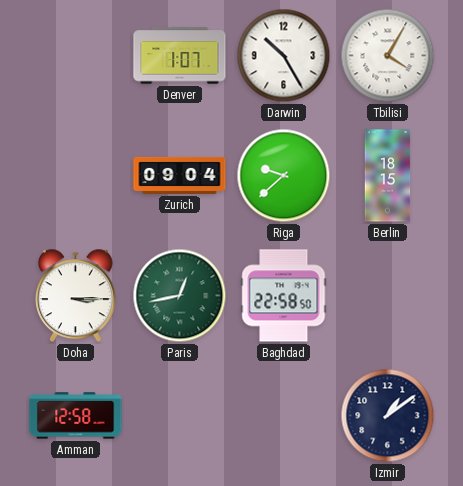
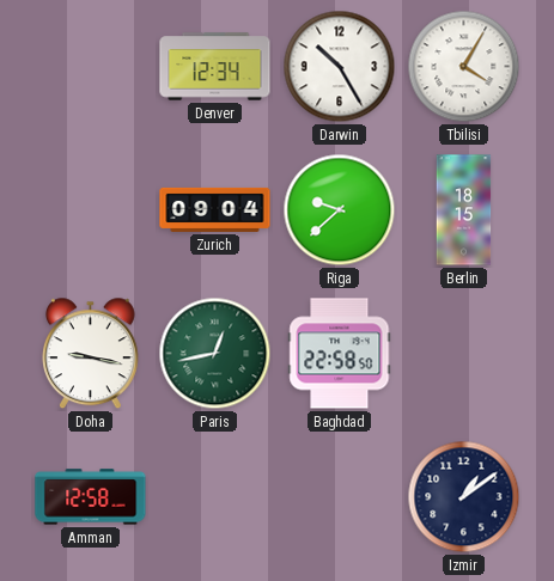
Denver: 1:07 -> 12:34
Doha: 3:15 -> 9:17
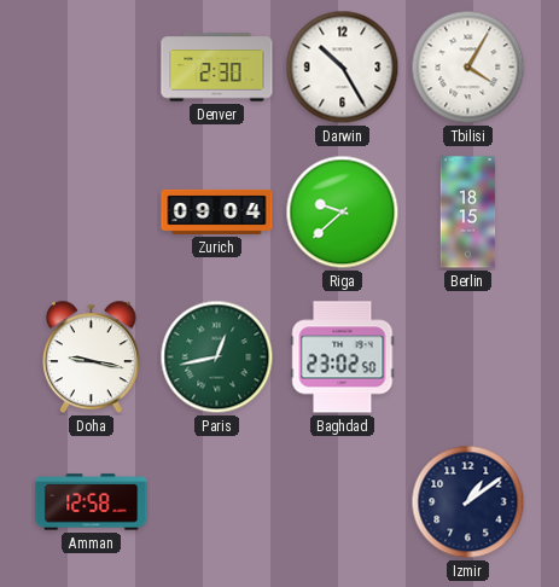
Denver: 12:34 -> 2:30
Baghdad: 22:58 -> 23:02
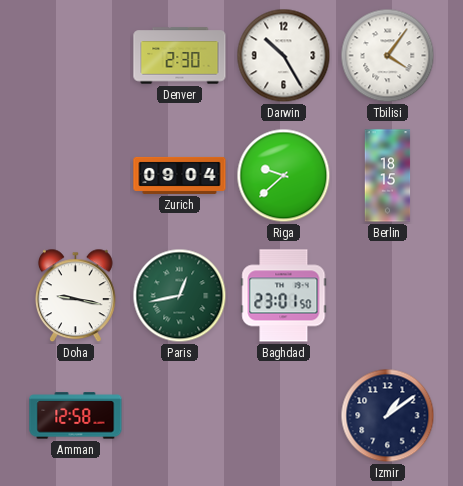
Tbilisi: 4:05 -> 4:06
Baghdad: 23:02 -> 23:01
